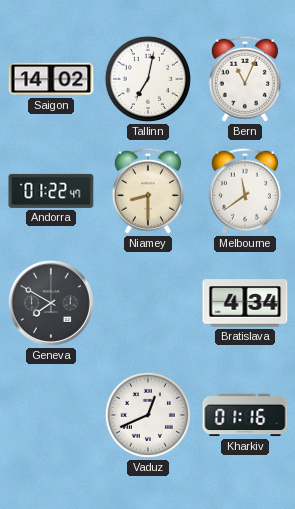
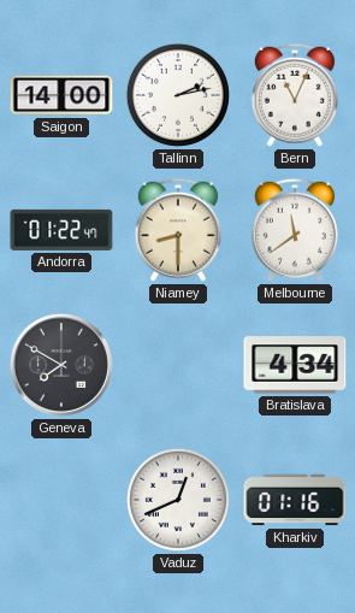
Saigon: 14:02 -> 14:00
Tallinn: 7:02 -> 2:13
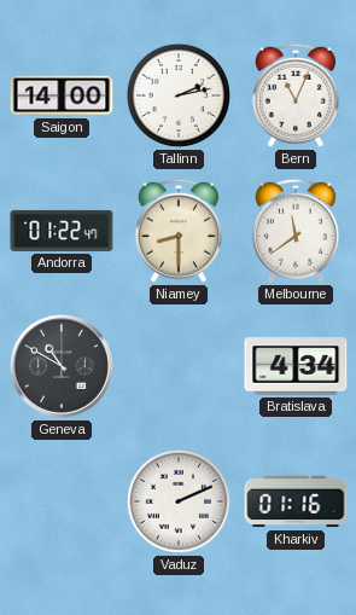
Geneva: 7:50 -> 10:50
Vaduz: 12:41 -> 2:11
